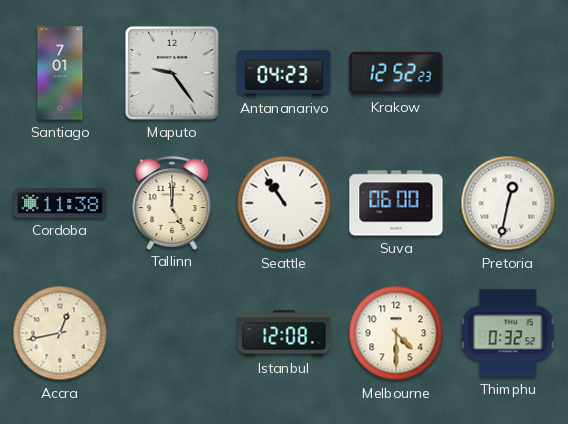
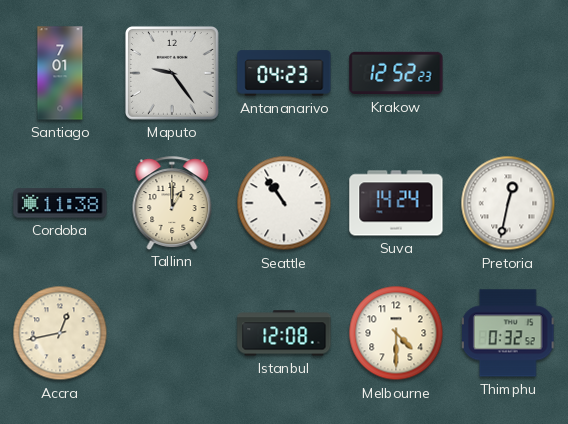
Tallinn: 5:00 -> 1:00
Suva: 06:00 -> 14:24
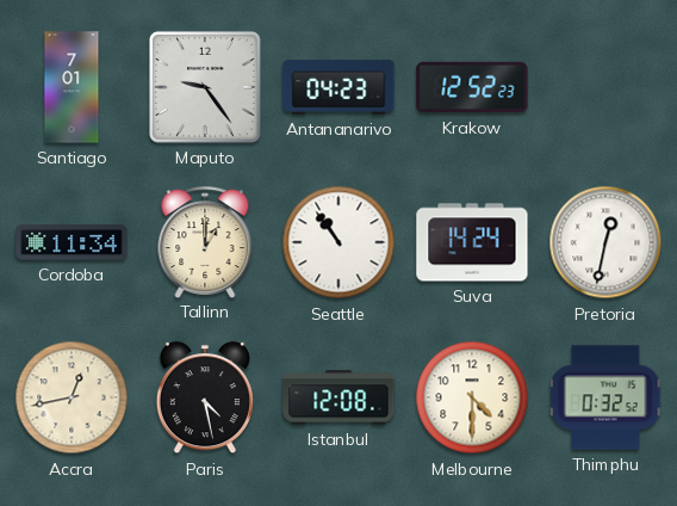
Cordoba: 11:38 -> 11:34
Paris: none -> 4:28
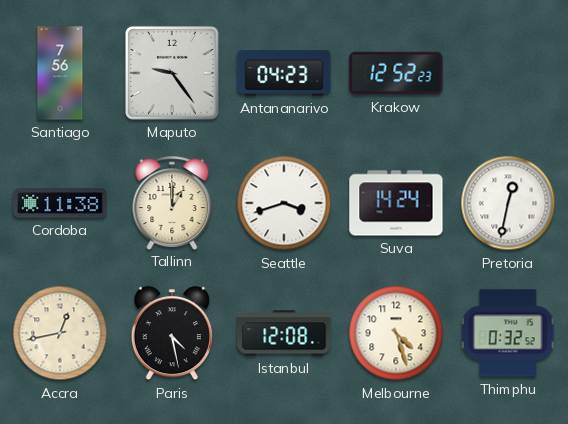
Santiago: 7:01 -> 7:56
Cordoba: 11:34 -> 11:38
Seattle: 10:54 -> 3:42
Melbourne: 4:30 -> 4:27
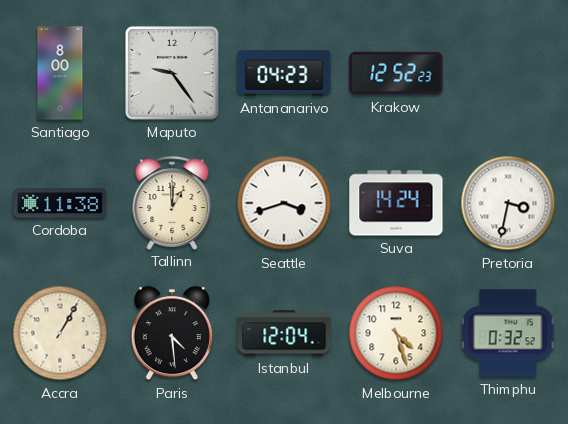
Santiago: 7:56 -> 8:00
Pretoria: 12:32 -> 3:32
Accra: 12:43 -> 1:05
Paris: 4:28 -> 4:29
Istanbul: 12:08 -> 12:04
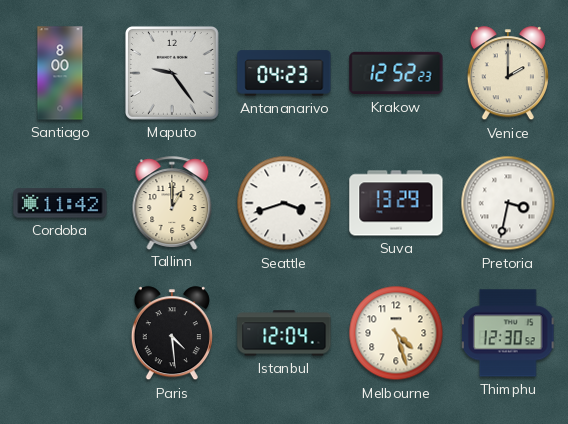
Venice: none -> 2:00
Cordoba: 11:38 -> 11:42
Suva: 14:24 -> 13:29
Accra: 1:05 -> none
Thimphu: 0:32 -> 12:30
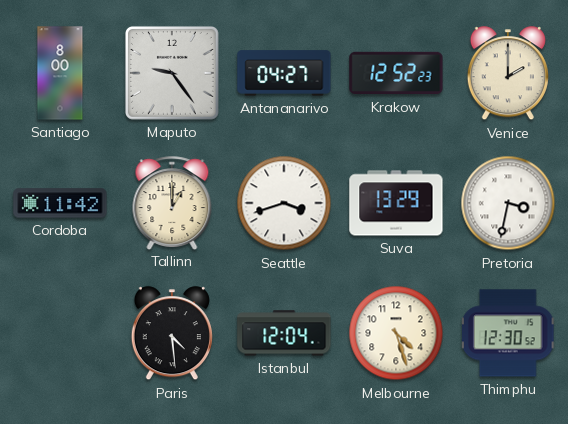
Antananarivo: 04:23 -> 04:27
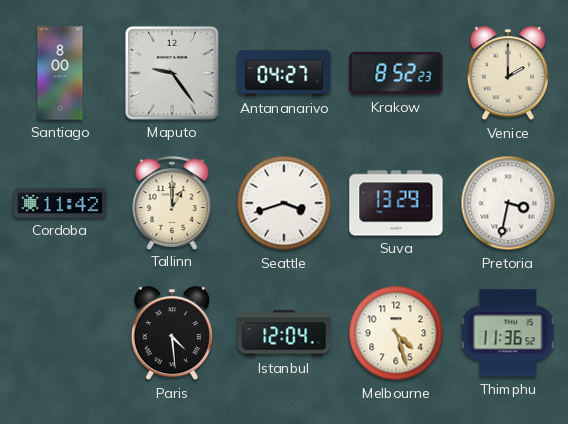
Krakow: 12:52 -> 8:52
Thimphu: 12:30 -> 11:36
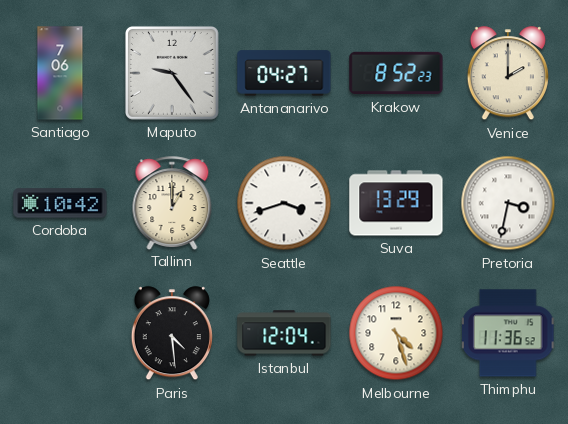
Santiago: 8:00 -> 7:06
Cordoba: 11:42 -> 10:42
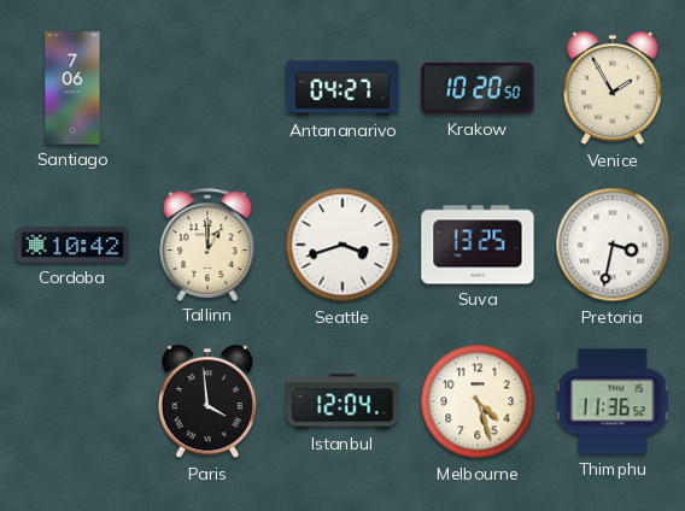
Maputo: 9:24 -> none
Krakow: 8:52 -> 10:20
Venice: 2:00 -> 1:55
Suva: 13:29 -> 13:25
Paris: 4:29 -> 3:59
